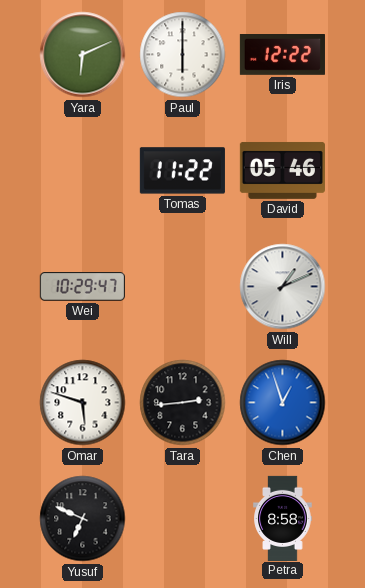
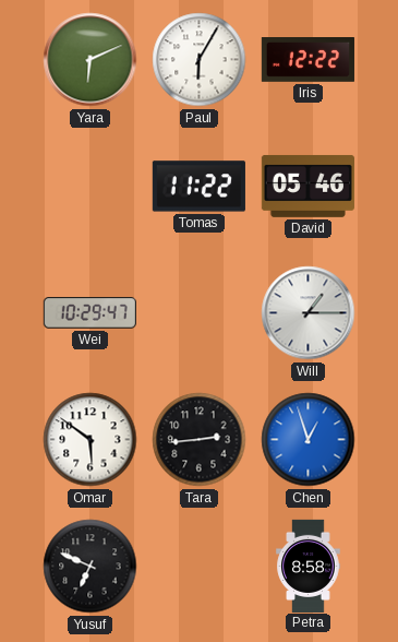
Paul: 6:00 -> 6:05
Will: 1:11 -> 1:15
Omar: 5:48 -> 5:51
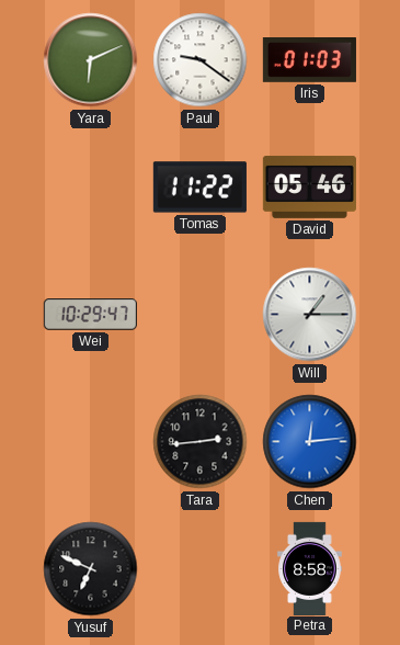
Paul: 6:05 -> 9:21
Iris: 12:22 -> 01:03
Omar: 5:51 -> none
Chen: 12:57 -> 12:14
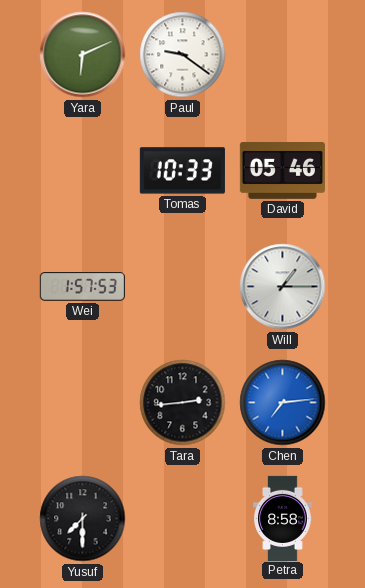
Iris: 01:03 -> none
Tomas: 11:22 -> 10:33
Wei: 10:29 -> 1:57
Chen: 12:14 -> 7:14
Yusuf: 6:49 -> 7:30
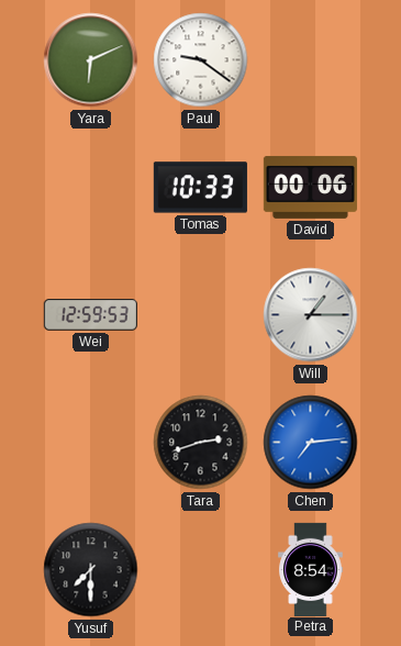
David: 05:46 -> 00:06
Wei: 1:57 -> 12:59
Tara: 2:44 -> 2:42
Petra: 8:58 -> 8:54
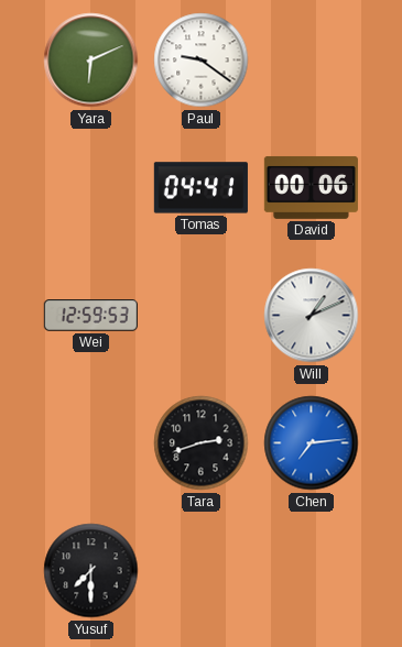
Tomas: 10:33 -> 04:41
Will: 1:15 -> 1:11
Petra: 8:54 -> none
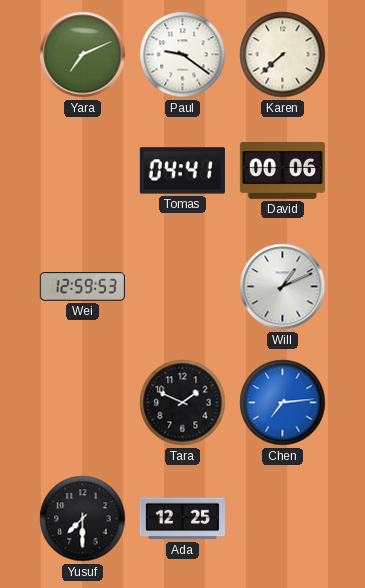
Yara: 6:11 -> 7:11
Karen: none -> 7:38
Tara: 2:42 -> 1:49
Ada: none -> 12:25
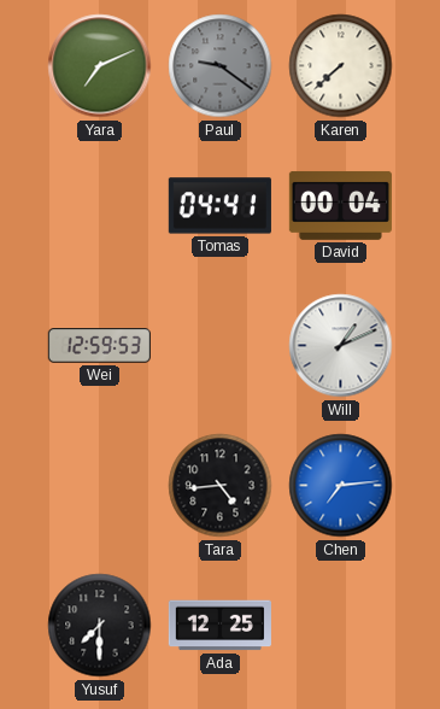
Paul dial: white -> grey
David: 00:06 -> 00:04
Tara: 1:49 -> 4:44
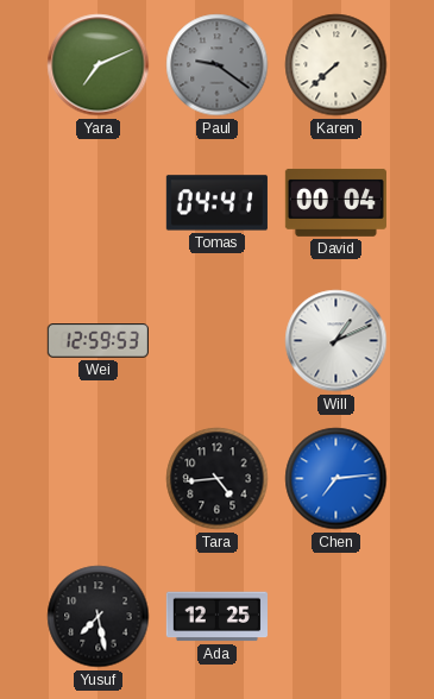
Yusuf: 7:30 -> 7:28
